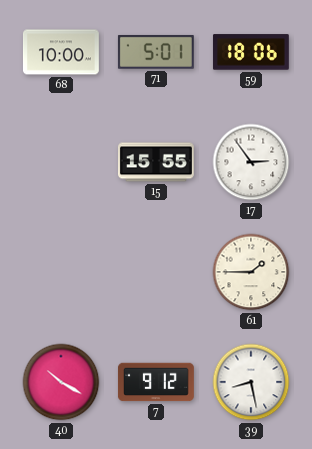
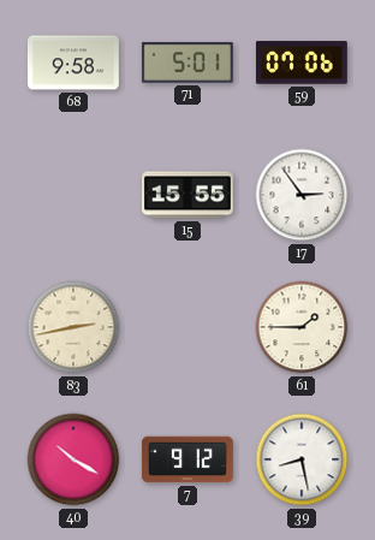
68: 10:00 -> 9:58
59: 18:06 -> 07:06
83: none -> 2:43
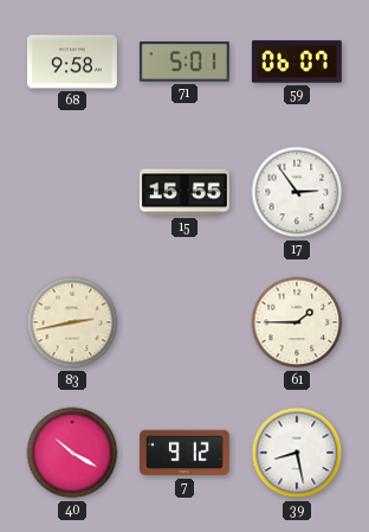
59: 07:06 -> 06:07
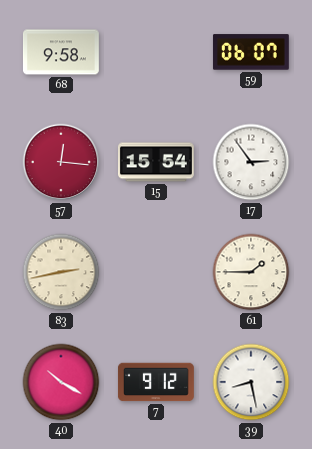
71: 5:01 -> none
57: none -> 12:16
15: 15:55 -> 15:54
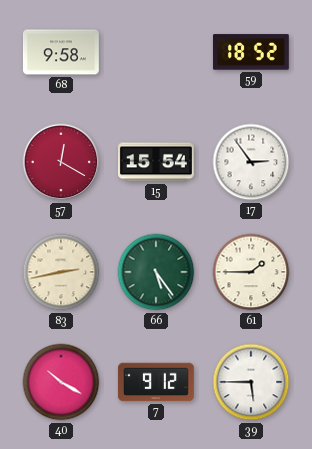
59: 06:07 -> 18:52
57: 12:16 -> 12:20
66: none -> 5:24
39: 8:28 -> 5:45
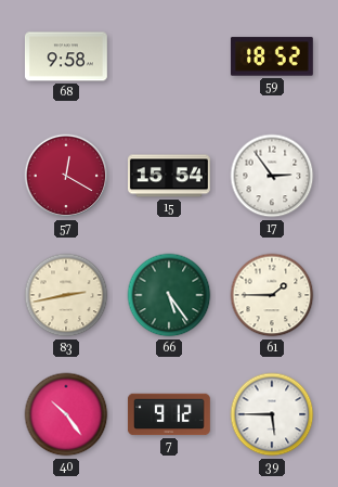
40: 10:20 -> 10:24
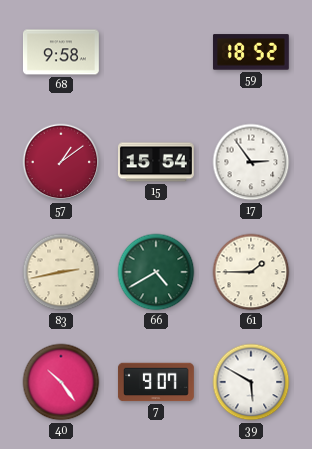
57: 12:20 -> 1:09
66: 5:24 -> 4:40
7: 9:12 -> 9:07
39: 5:45 -> 5:50
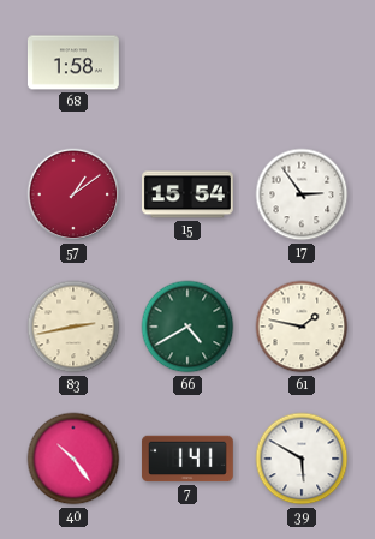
68: 9:58 -> 1:58
59: 18:52 -> none
61: 1:45 -> 1:47
7: 9:07 -> 1:41
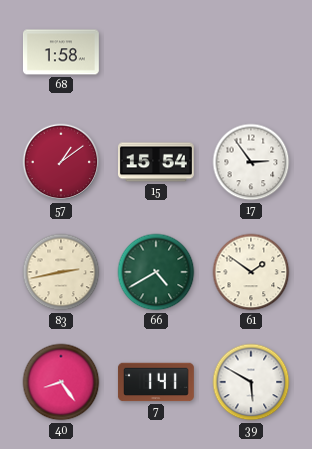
61: 1:47 -> 1:51
40: 10:24 -> 8:24
